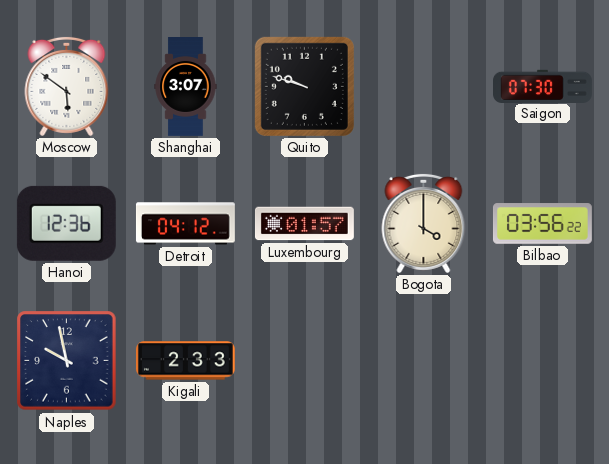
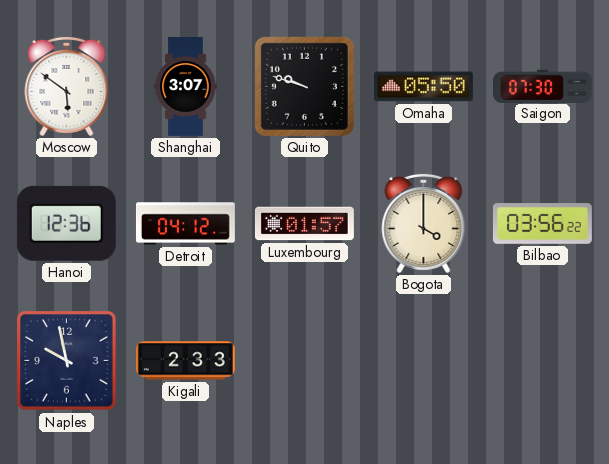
Omaha: none -> 05:50
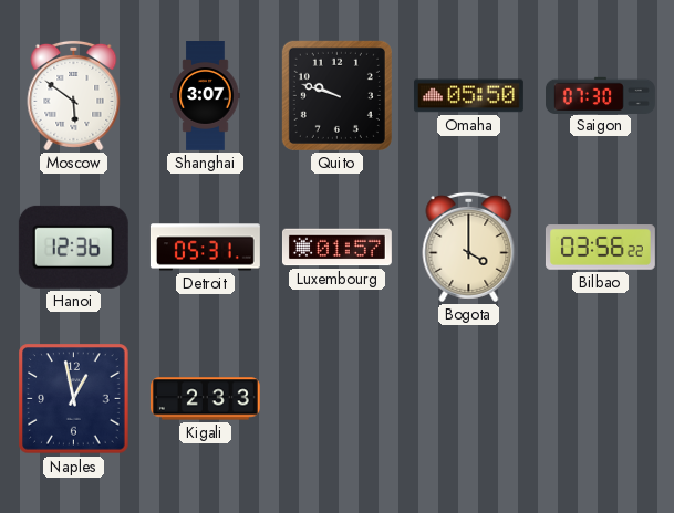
Detroit: 04:12 -> 05:31
Naples: 9:58 -> 12:58
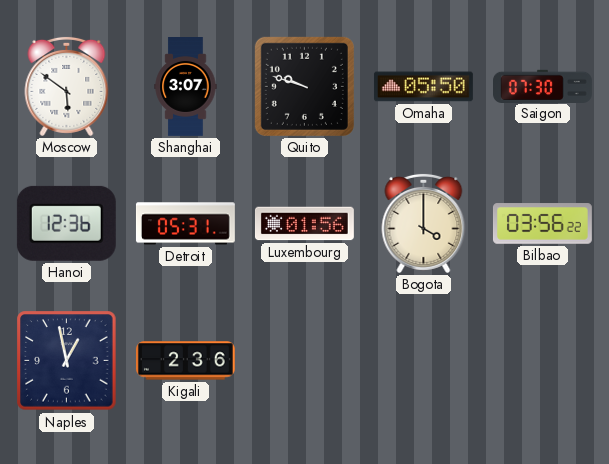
Luxembourg: 01:57 -> 01:56
Kigali: 2:33 -> 2:36
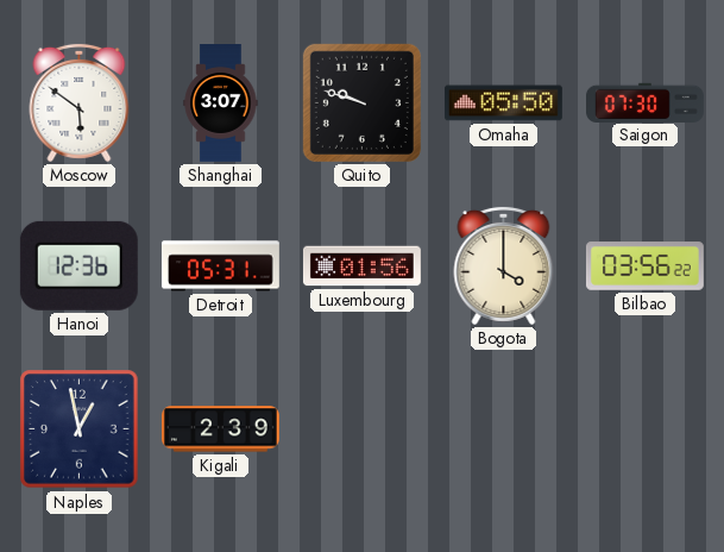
Kigali: 2:36 -> 2:39
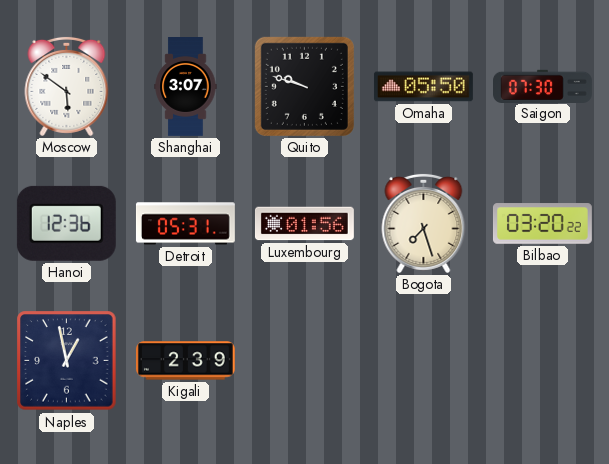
Bogota: 4:00 -> 7:27
Bilbao: 03:56 -> 03:20
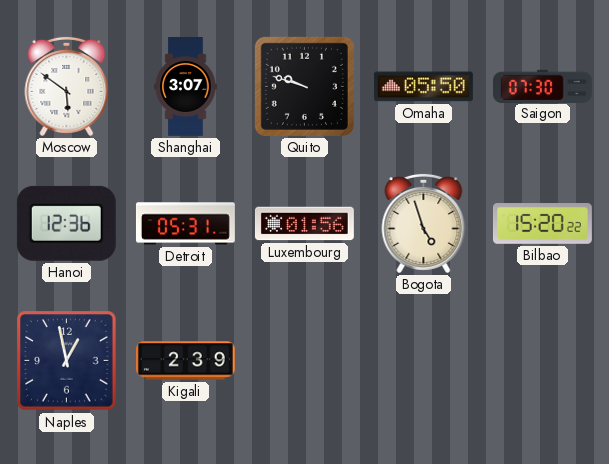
Bogota: 7:27 -> 4:57
Bilbao: 03:20 -> 15:20
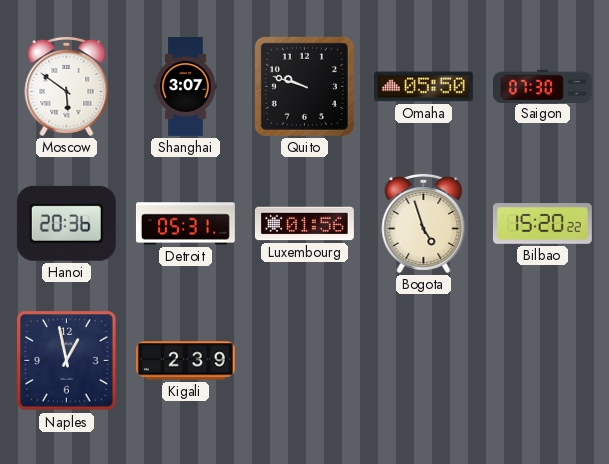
Hanoi: 12:36 -> 20:36
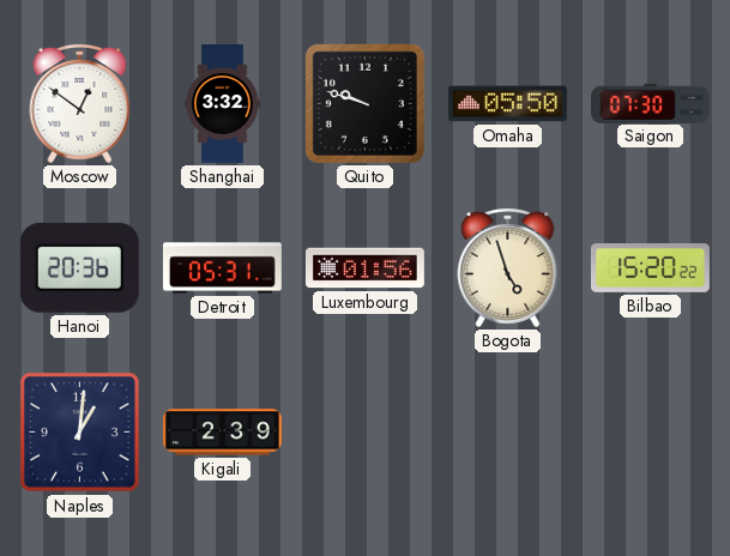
Moscow: 5:51 -> 12:51
Shanghai: 3:07 -> 3:32
Naples: 12:58 -> 1:01
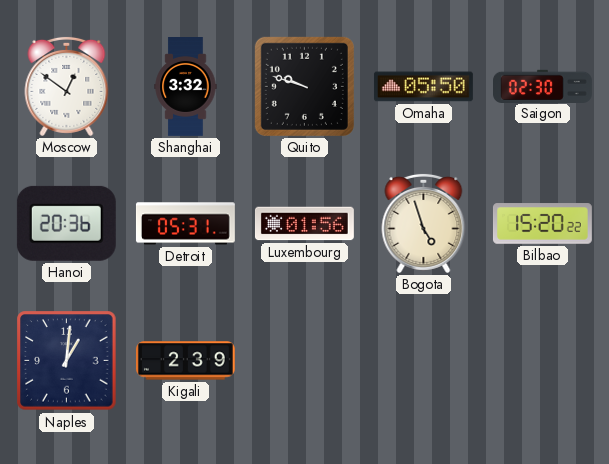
Saigon: 07:30 -> 02:30
